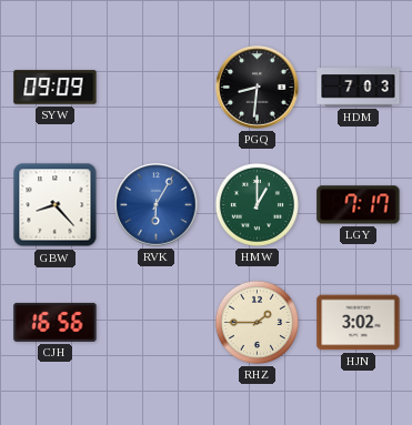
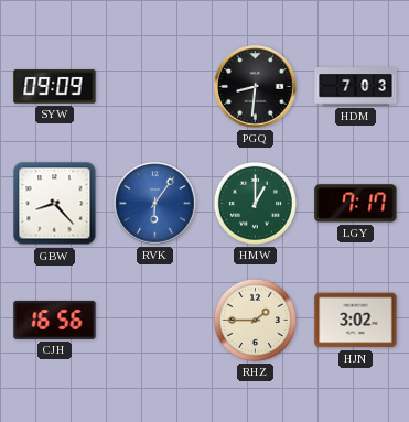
RVK: 6:05 -> 6:06
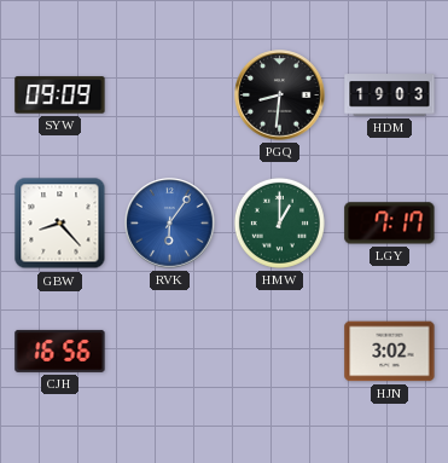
HDM: 7:03 -> 19:03
RHZ: 1:45 -> none
